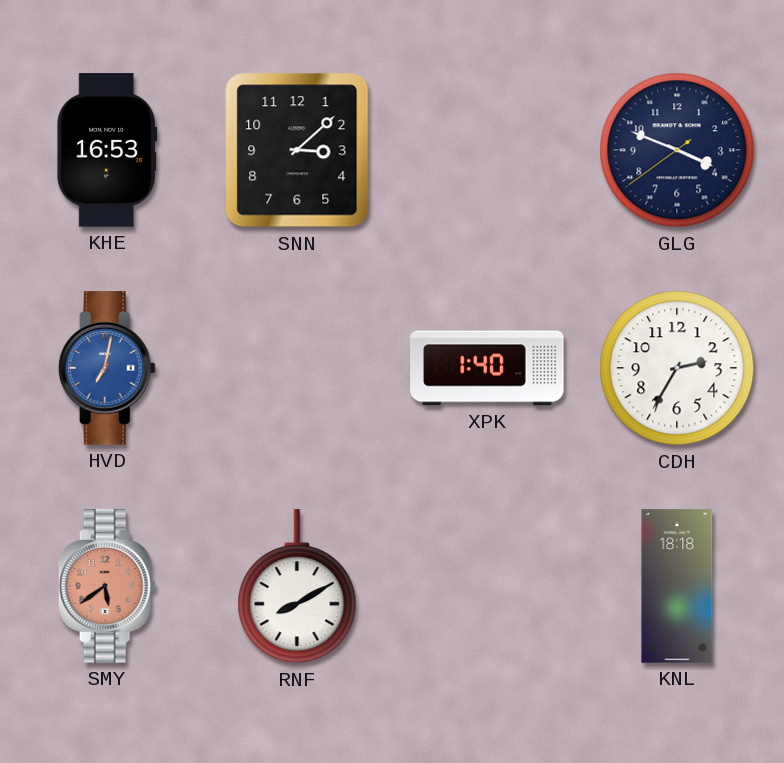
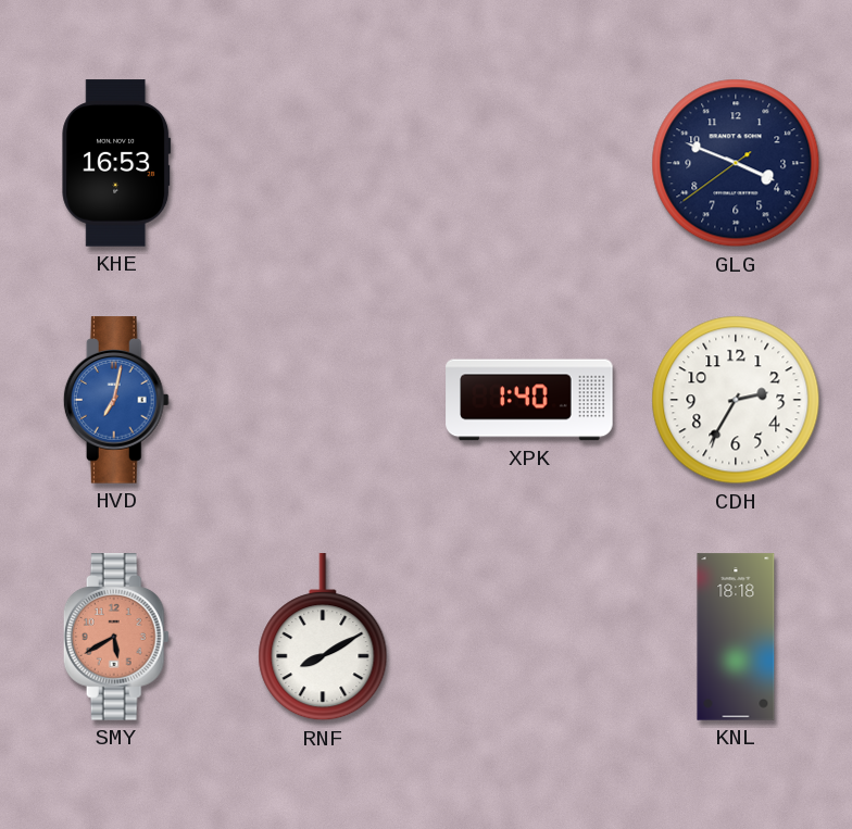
SNN: 3:08 -> none
SMY: 5:39 -> 5:40
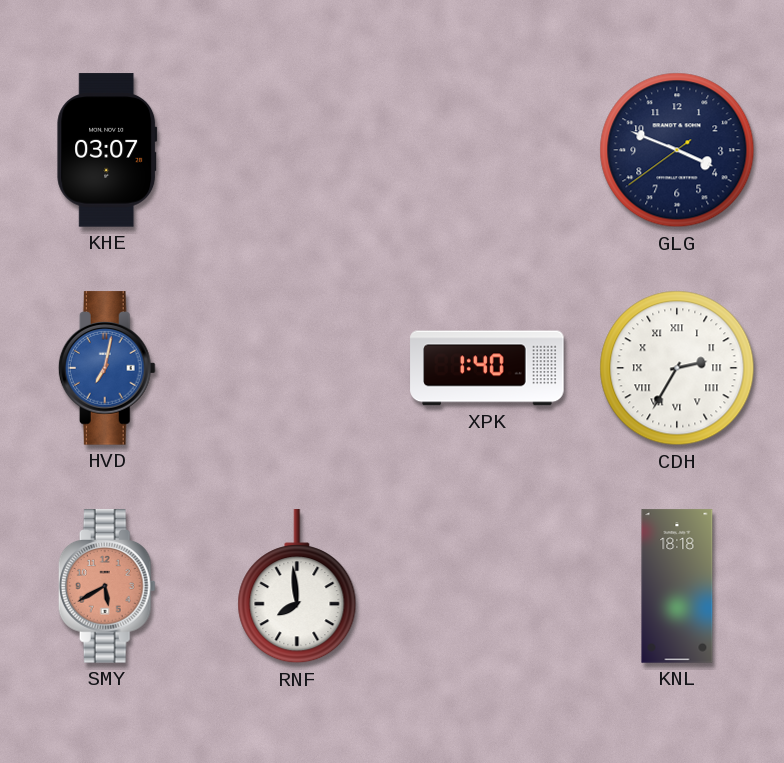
KHE: 16:53 -> 03:07
CDH numerals: Arabic -> Roman
RNF: 8:10 -> 7:59
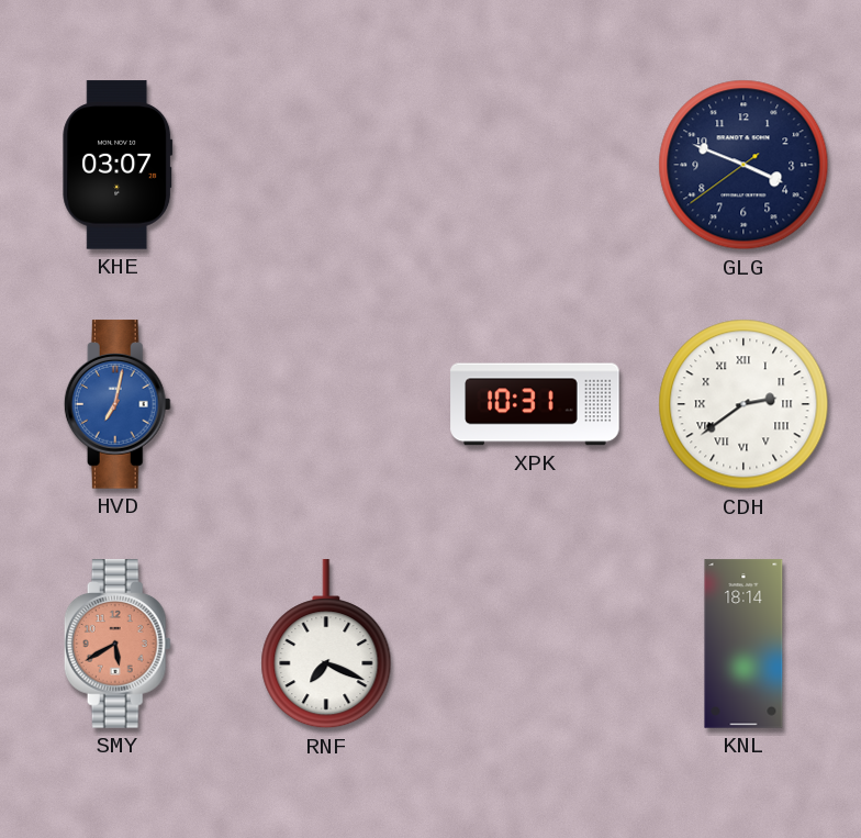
XPK: 1:40 -> 10:31
CDH: 2:35 -> 2:39
RNF: 7:59 -> 7:19
KNL: 18:18 -> 18:14
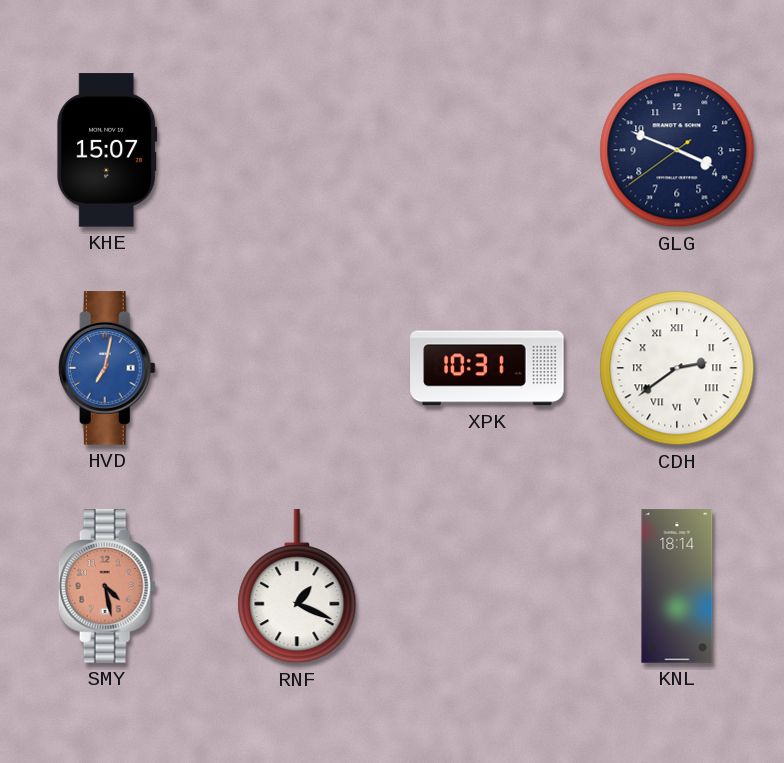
KHE: 03:07 -> 15:07
SMY: 5:40 -> 4:28
RNF: 7:19 -> 1:19
